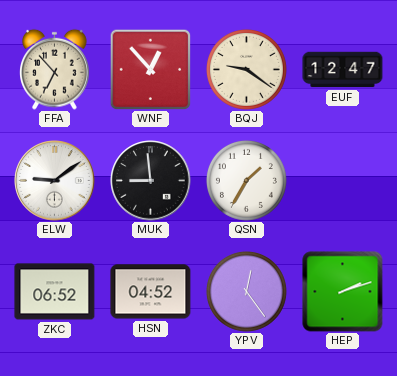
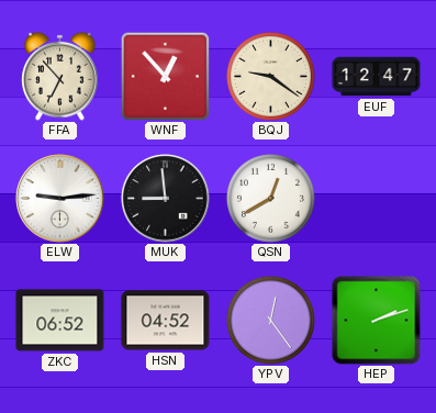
ELW: 9:09 -> 9:14
QSN: 1:35 -> 12:40
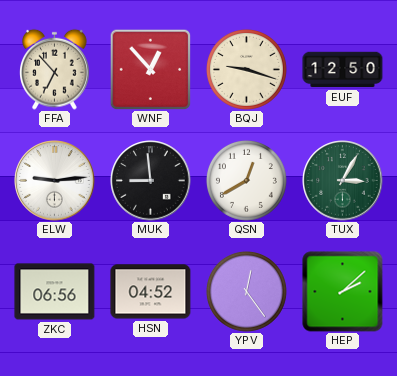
BQJ: 9:21 -> 9:18
EUF: 12:47 -> 12:50
TUX: none -> 3:05
ZKC: 06:52 -> 06:56
HEP: 2:12 -> 2:08
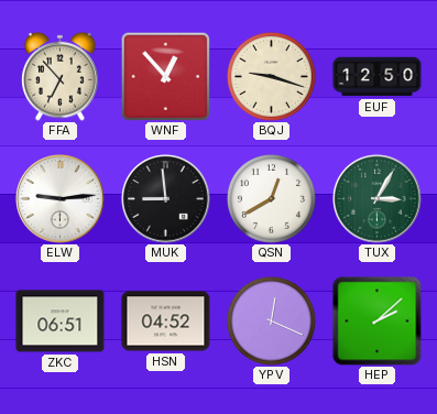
ZKC: 06:56 -> 06:51
YPV: 12:24 -> 12:19
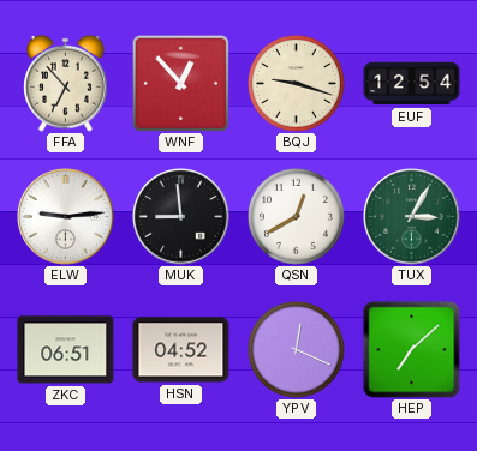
EUF: 12:50 -> 12:54
HEP: 2:08 -> 7:08
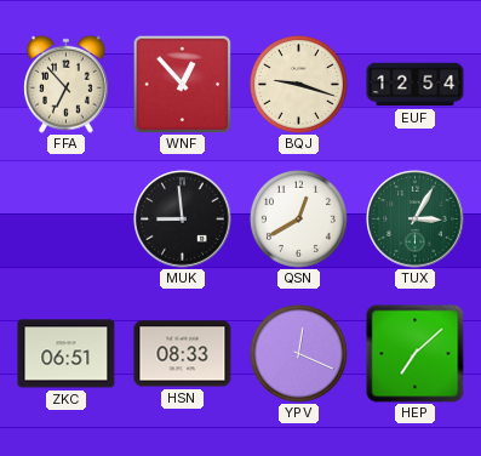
ELW: 9:14 -> none
HSN: 04:52 -> 08:33
